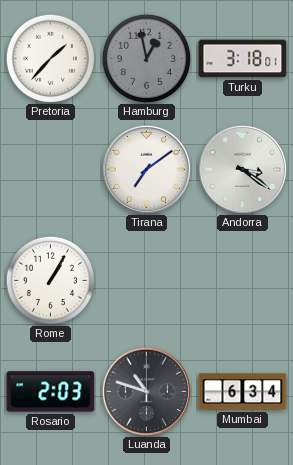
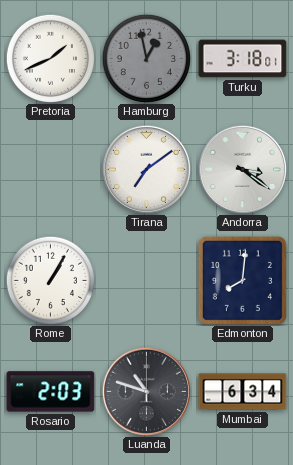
Pretoria: 1:37 -> 1:41
Edmonton: none -> 8:01
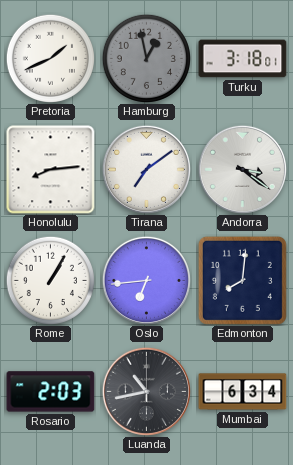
Honolulu: none -> 8:14
Oslo: none -> 6:44
Luanda: 10:48 -> 10:43
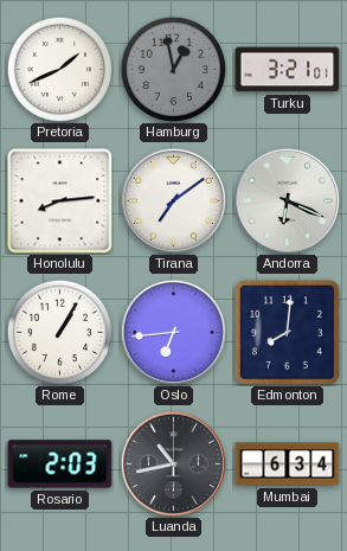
Turku: 3:18 -> 3:21
Andorra: 3:21 -> 6:19
